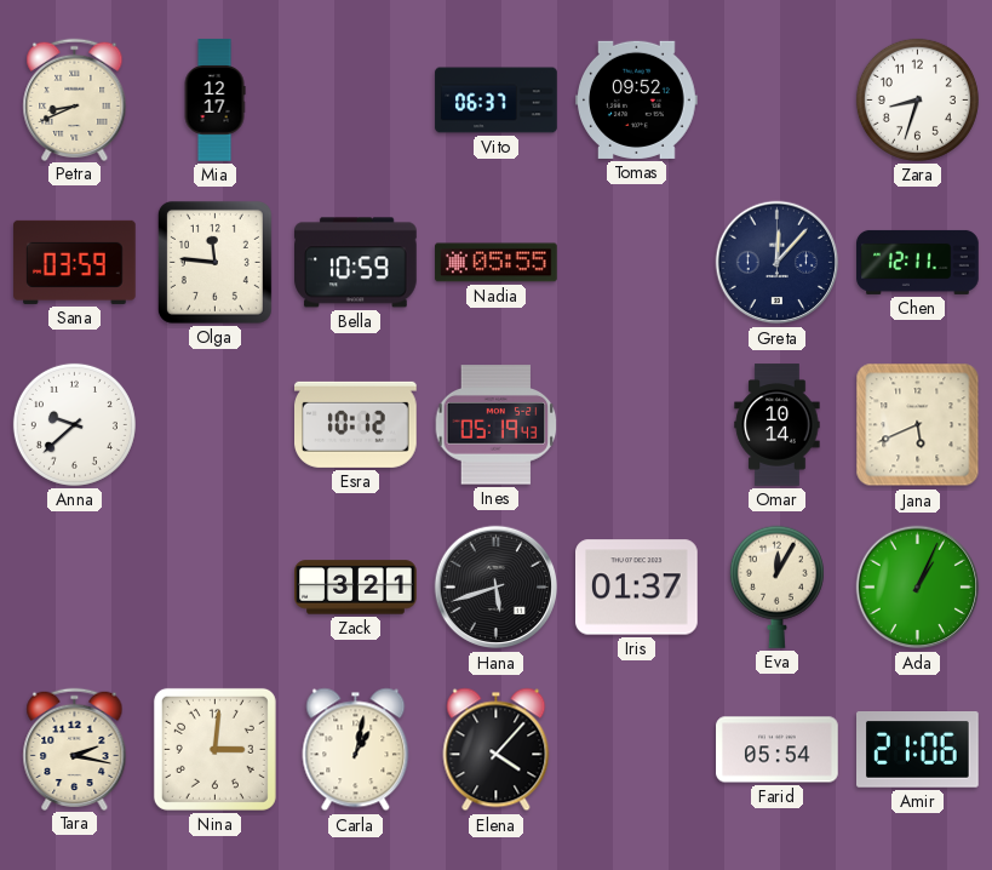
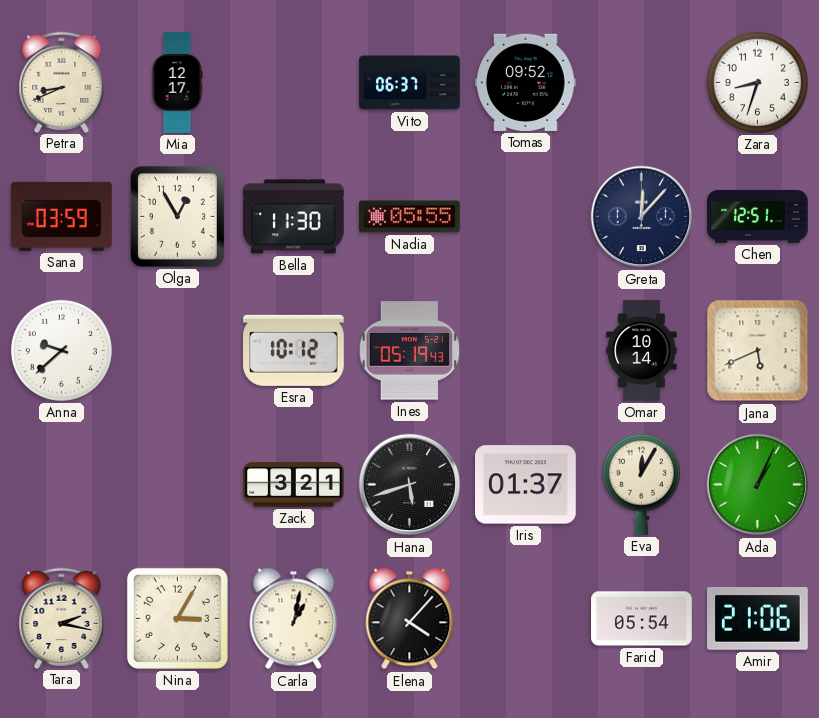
Olga: 11:46 -> 12:55
Bella: 10:59 -> 11:30
Chen: 12:11 -> 12:51
Nina: 3:01 -> 3:05
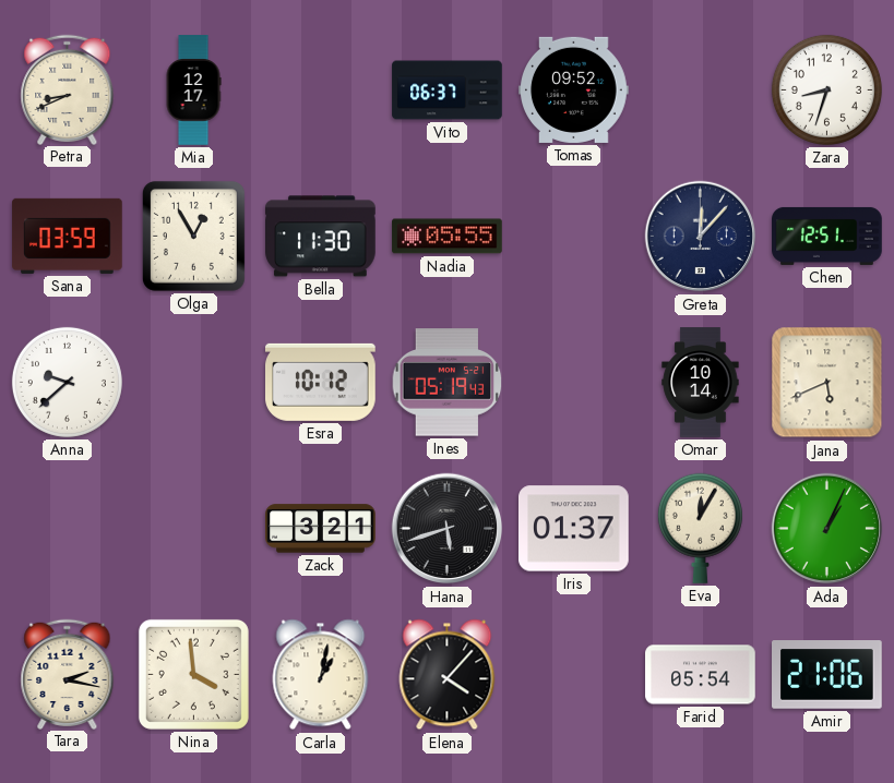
Nina: 3:05 -> 3:59
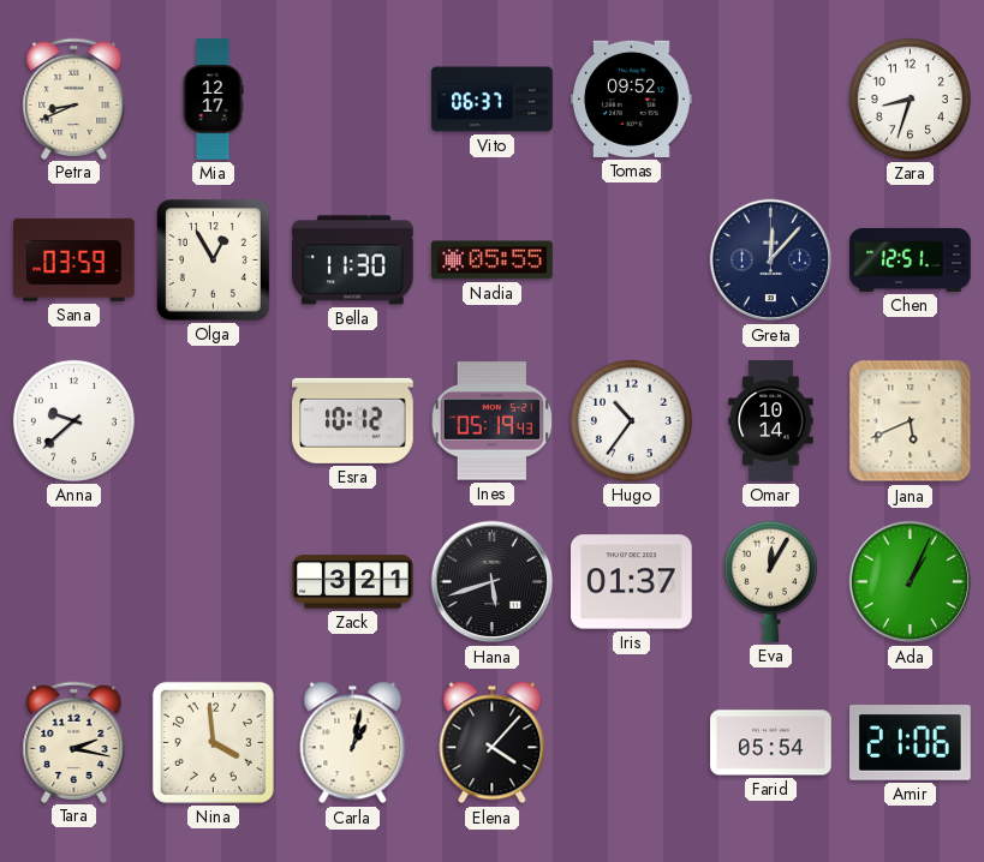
Hugo: none -> 10:36
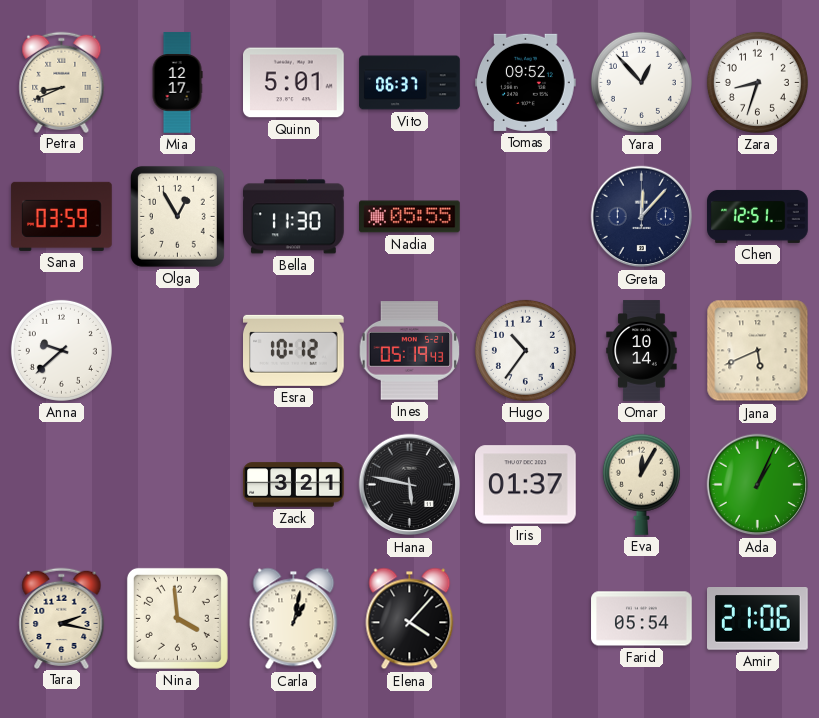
Quinn: none -> 5:01
Yara: none -> 12:53
Hana: 5:42 -> 5:47
